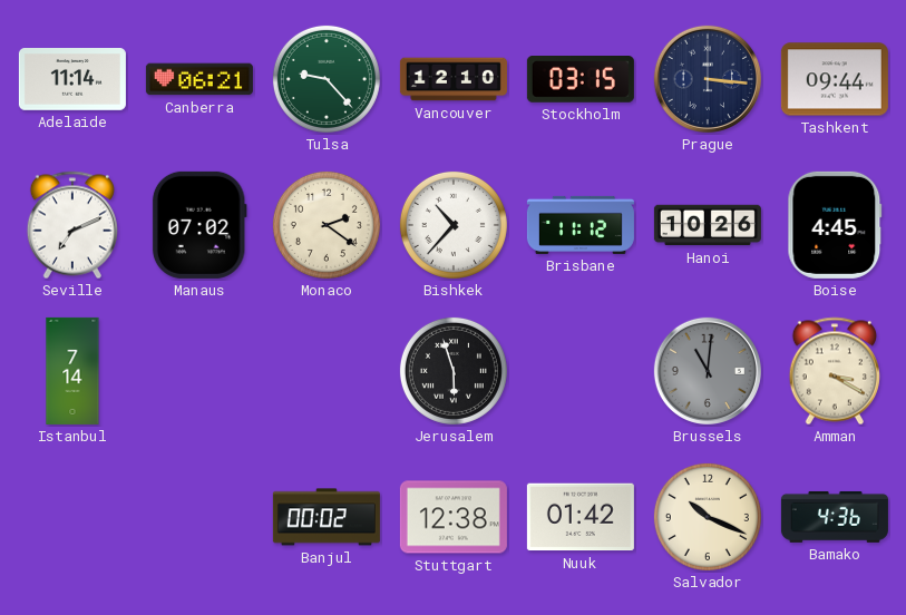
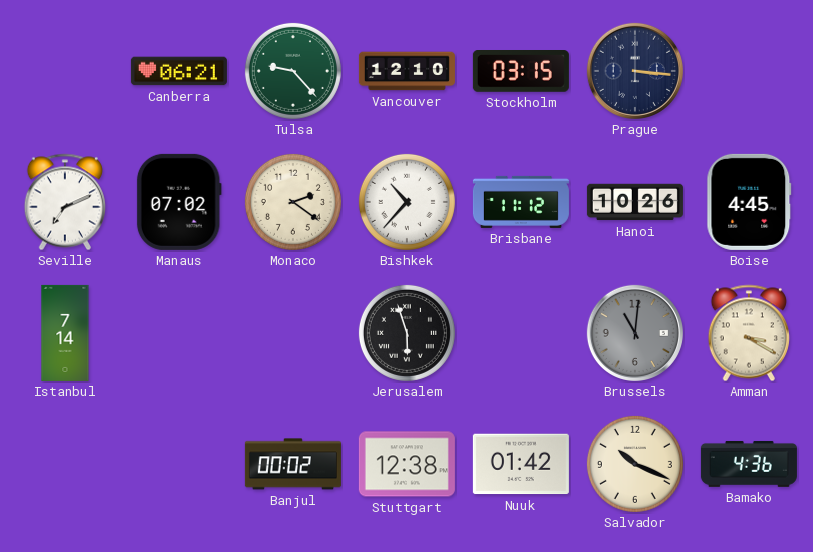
Adelaide: 11:14 -> none
Tashkent: 09:44 -> none
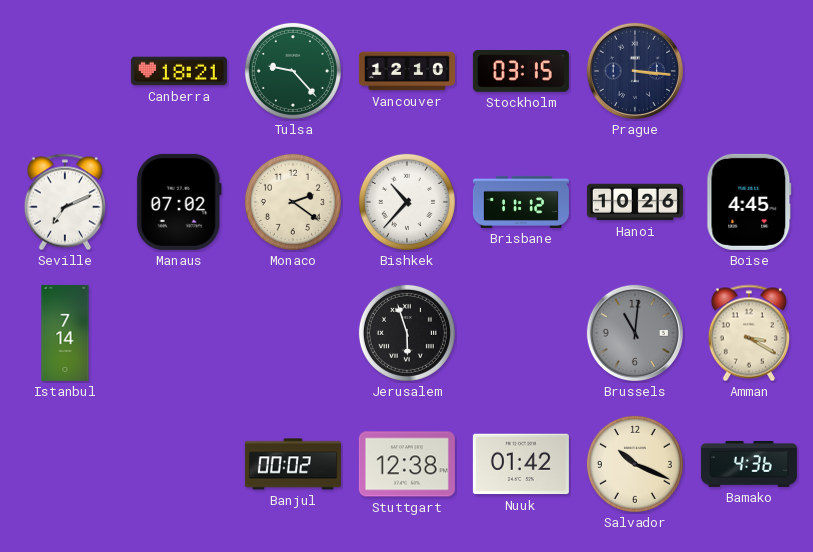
Canberra: 06:21 -> 18:21
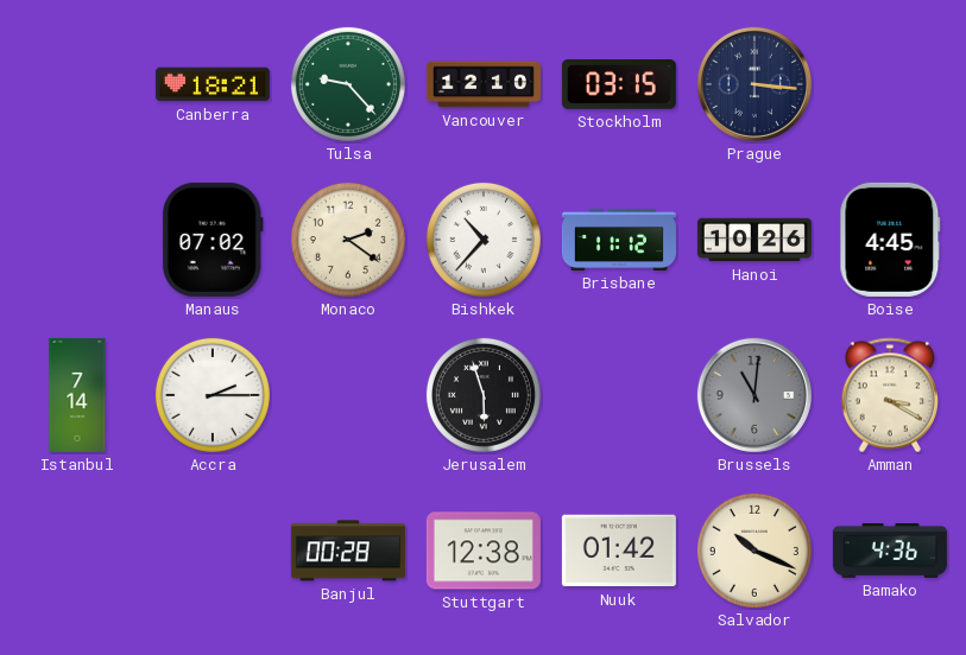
Seville: 7:11 -> none
Accra: none -> 2:15
Banjul: 00:02 -> 00:28
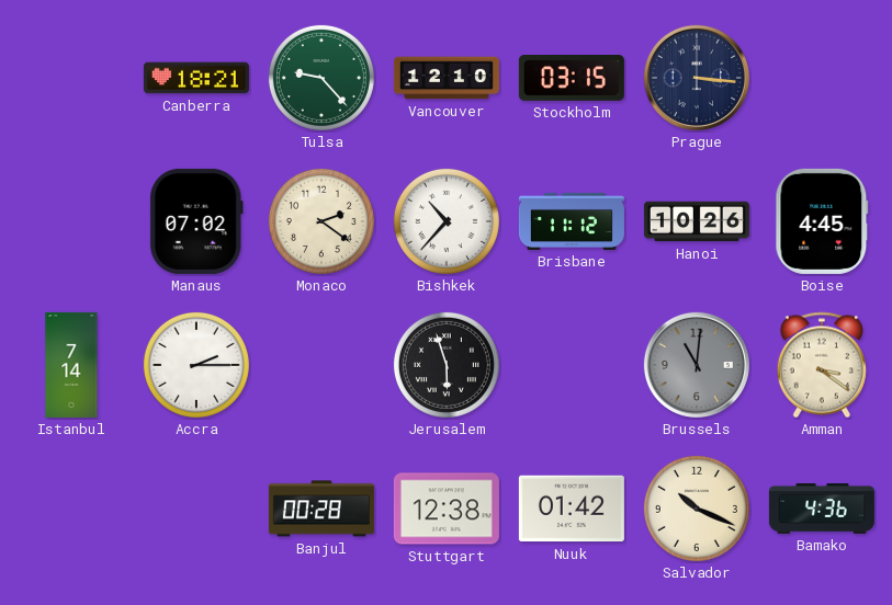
Amman: 3:20 -> 3:21
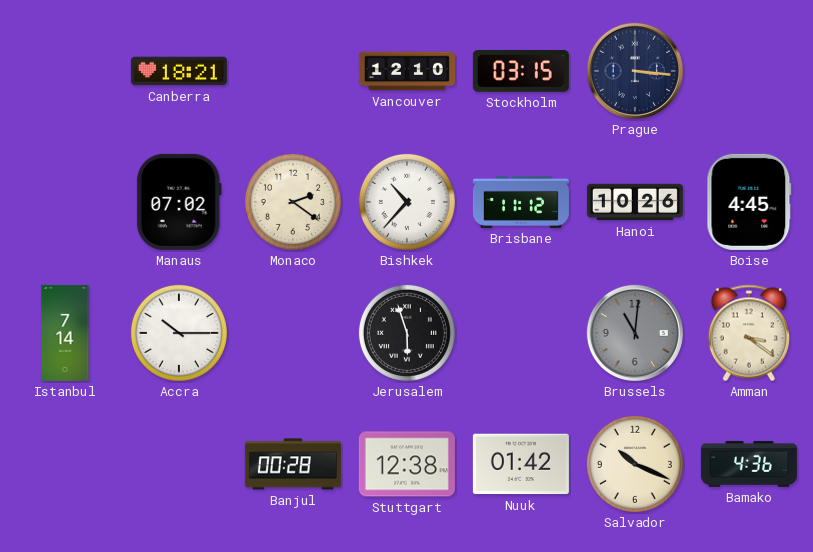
Tulsa: 9:23 -> none
Accra: 2:15 -> 10:15
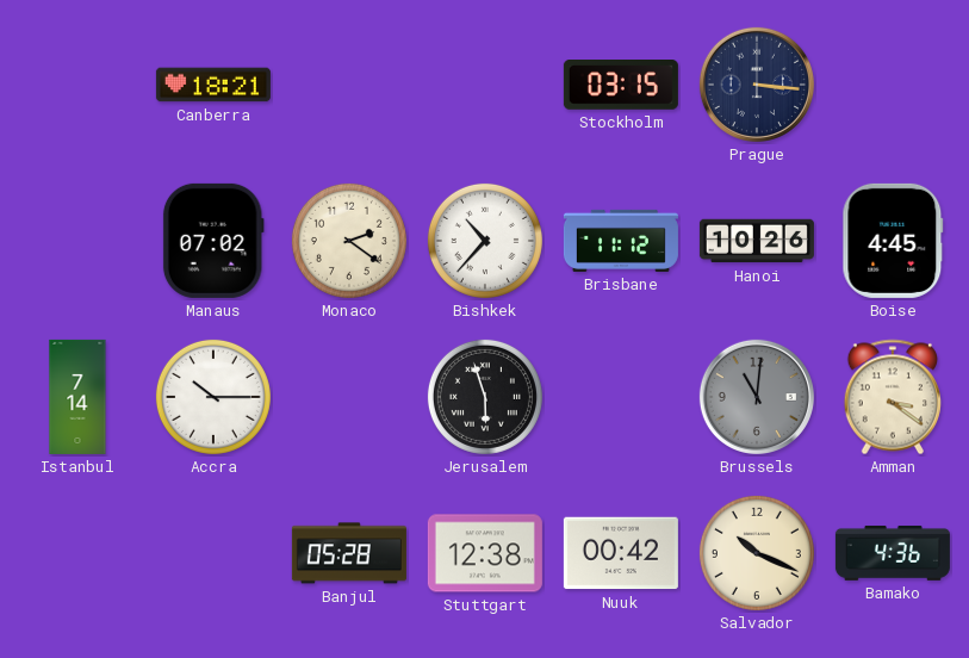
Vancouver: 12:10 -> none
Banjul: 00:28 -> 05:28
Nuuk: 01:42 -> 00:42
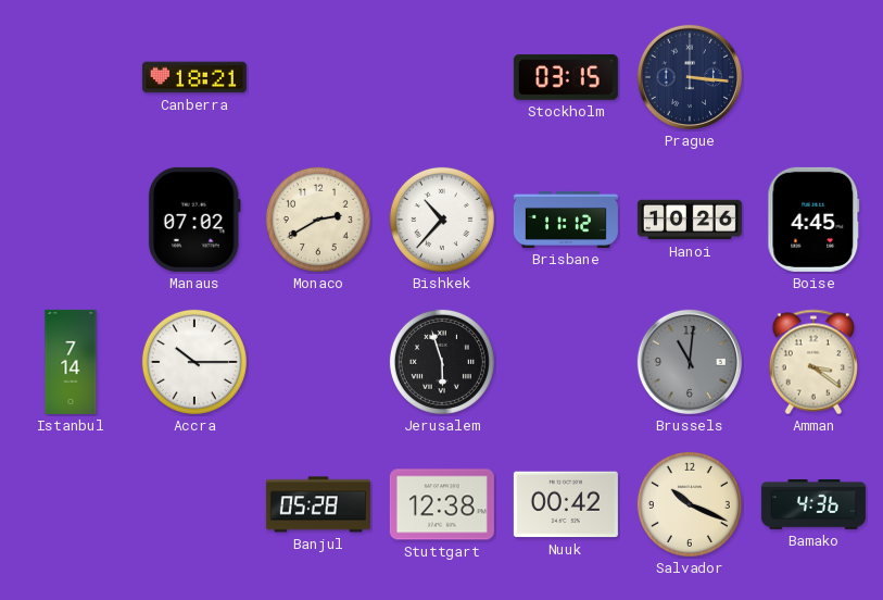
Monaco: 2:21 -> 2:40
